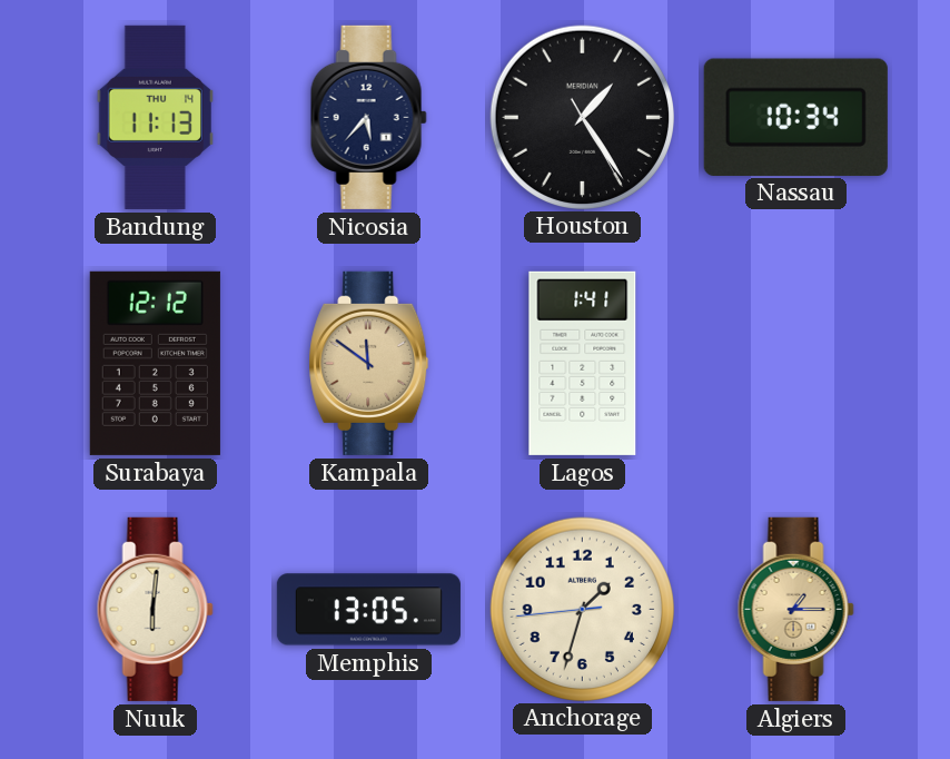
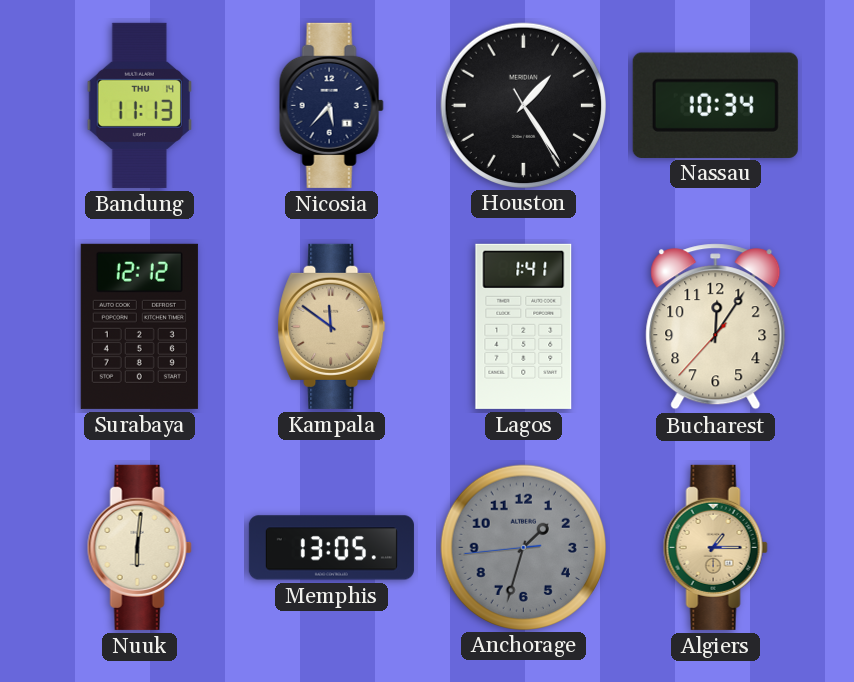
Bucharest: none -> 12:05
Anchorage dial: cream -> grey
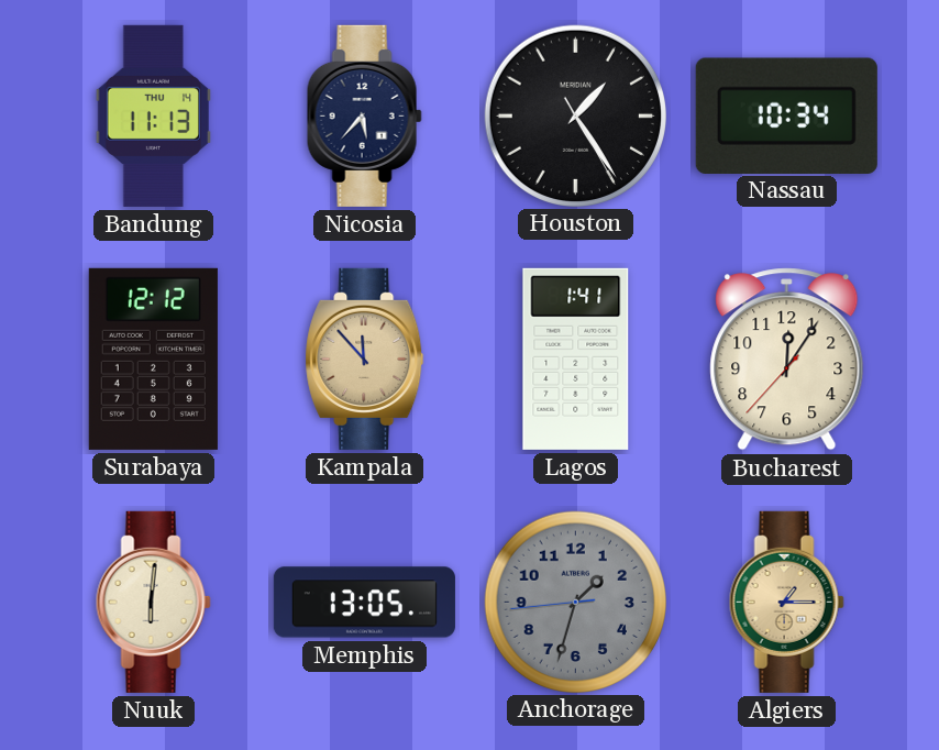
Kampala: 11:51 -> 11:53
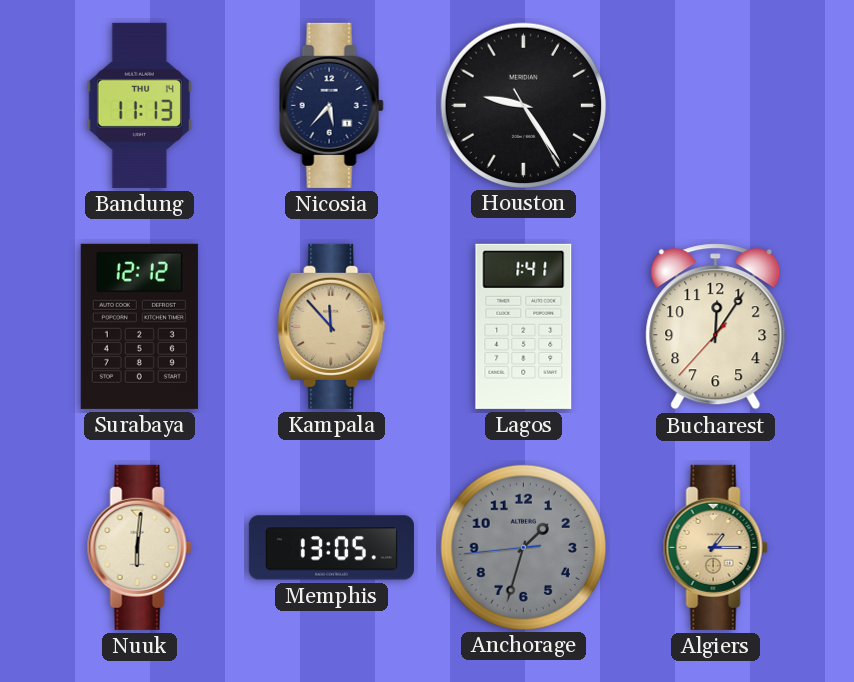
Houston: 1:24 -> 9:24
Nassau: 10:34 -> none
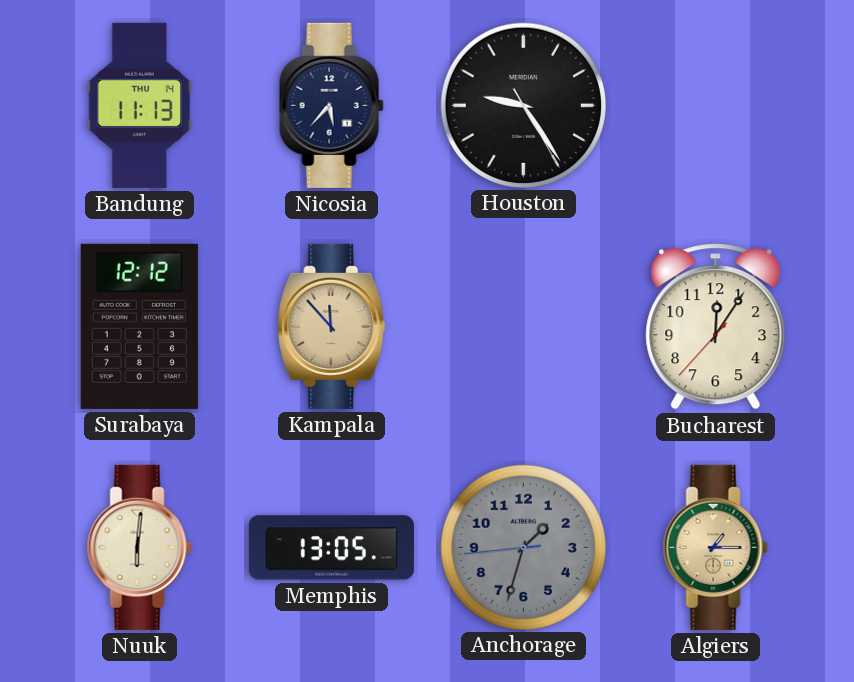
Lagos: 1:41 -> none
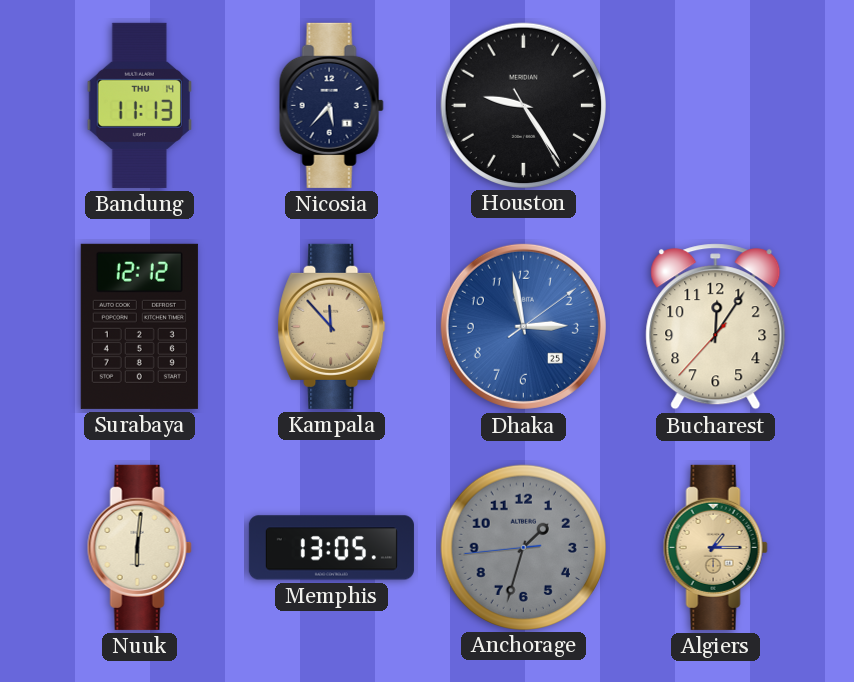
Dhaka: none -> 2:58
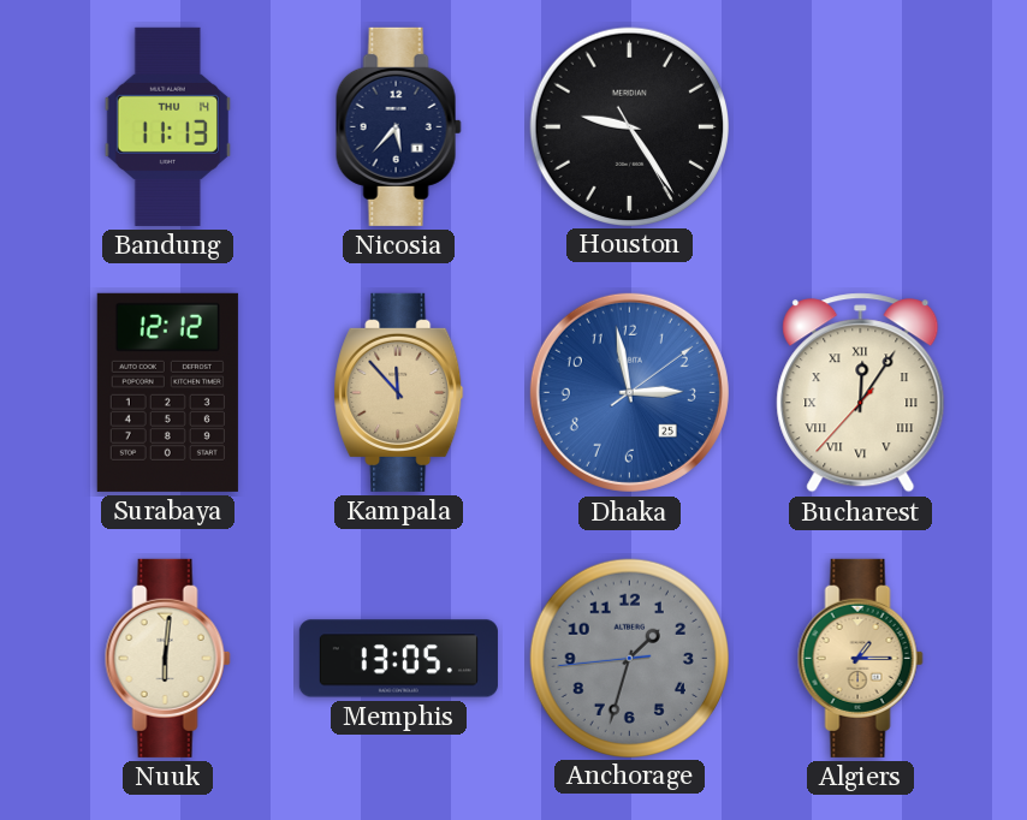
Bucharest numerals: Arabic -> Roman
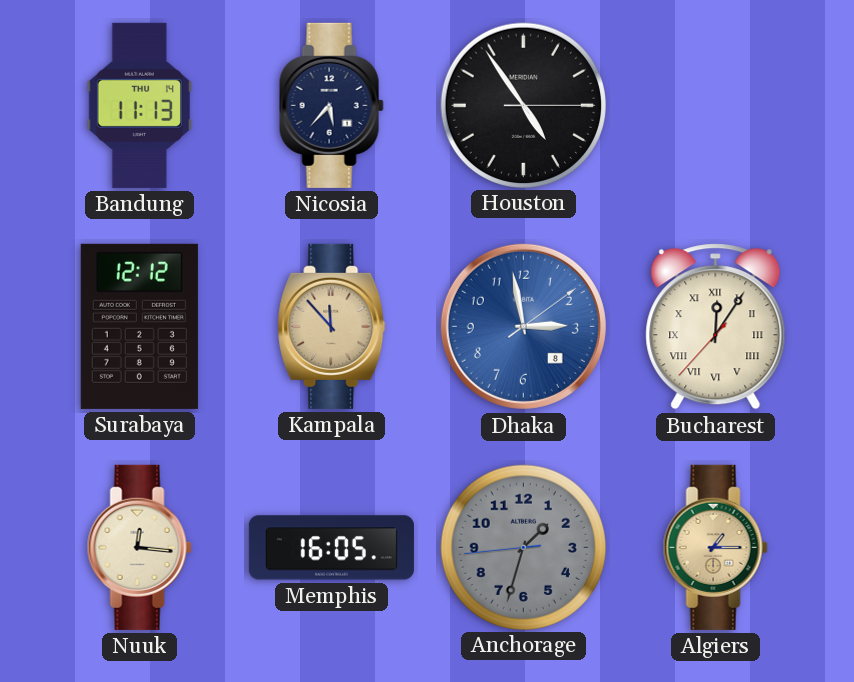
Houston: 9:24 -> 4:54
Dhaka date: 25 -> 8
Nuuk: 6:01 -> 12:16
Memphis: 13:05 -> 16:05
